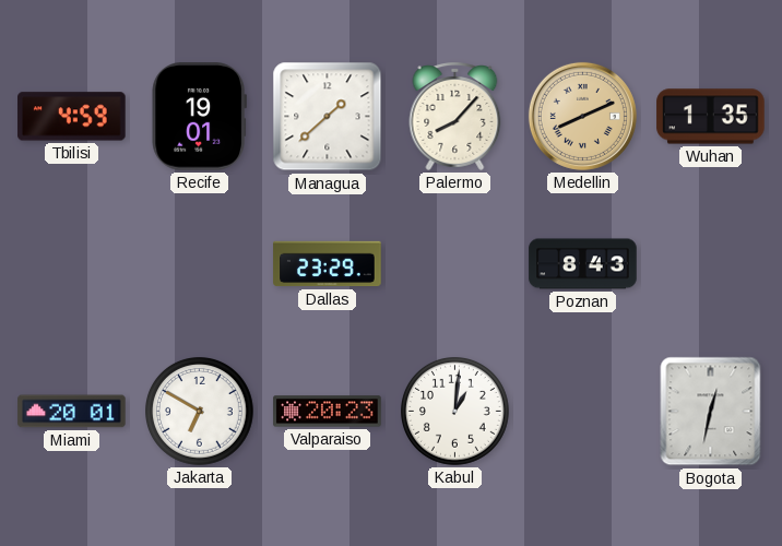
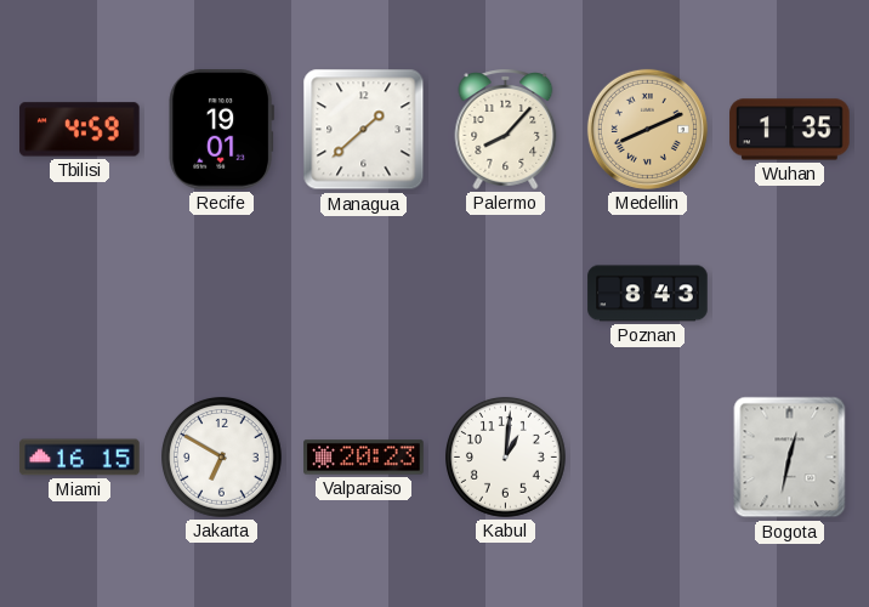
Dallas: 23:29 -> none
Miami: 20:01 -> 16:15
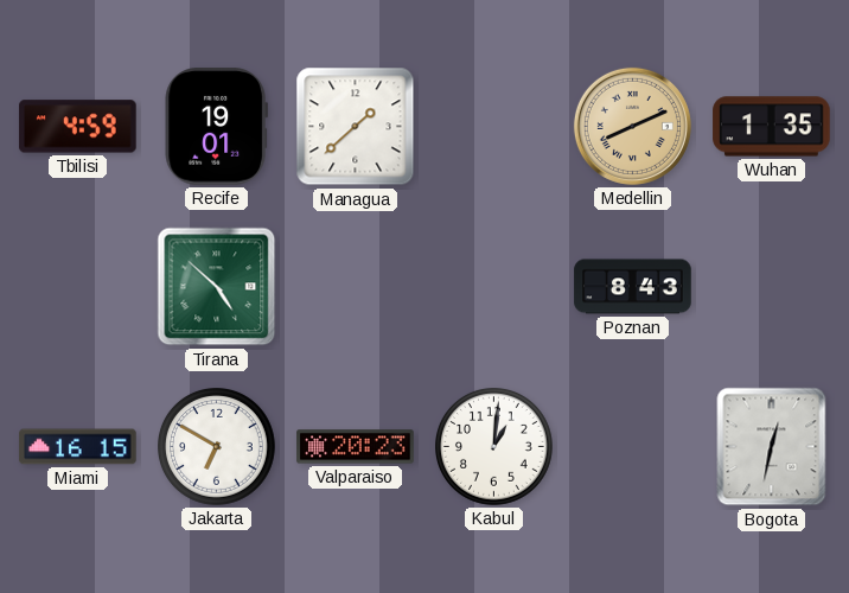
Palermo: 8:07 -> none
Tirana: none -> 4:52
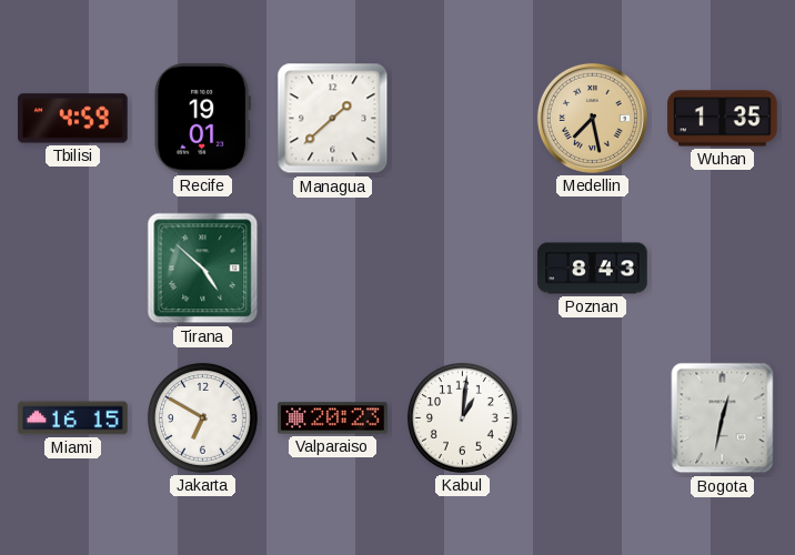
Medellin: 8:11 -> 7:28
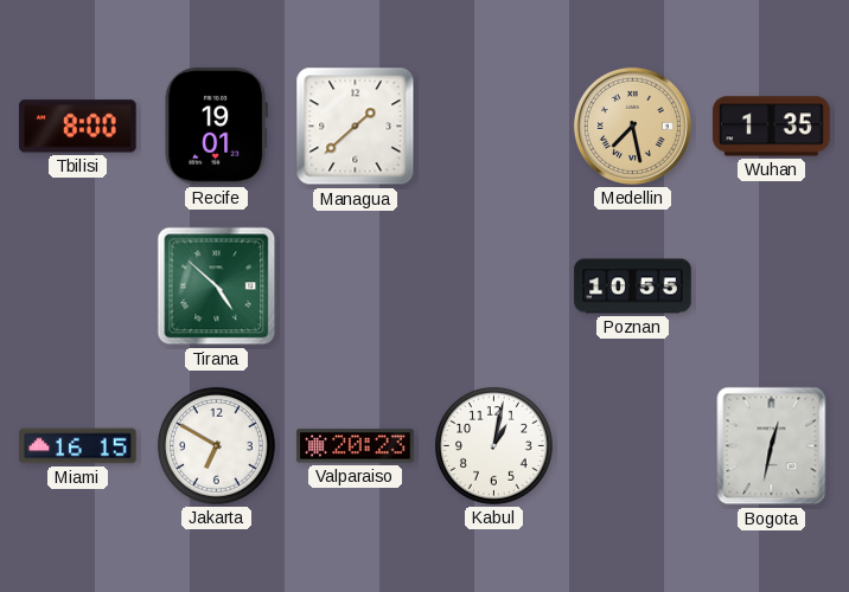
Tbilisi: 4:59 -> 8:00
Poznan: 8:43 -> 10:55
Kabul: 1:01 -> 1:02
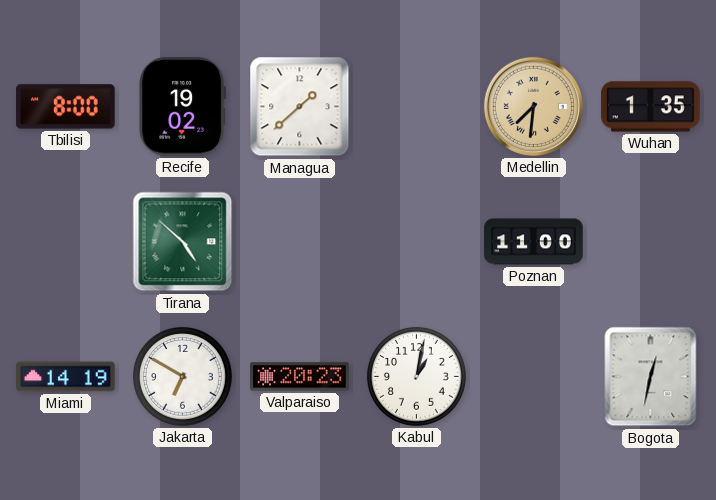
Recife: 19:01 -> 19:02
Medellin: 7:28 -> 7:31
Poznan: 10:55 -> 11:00
Miami: 16:15 -> 14:19
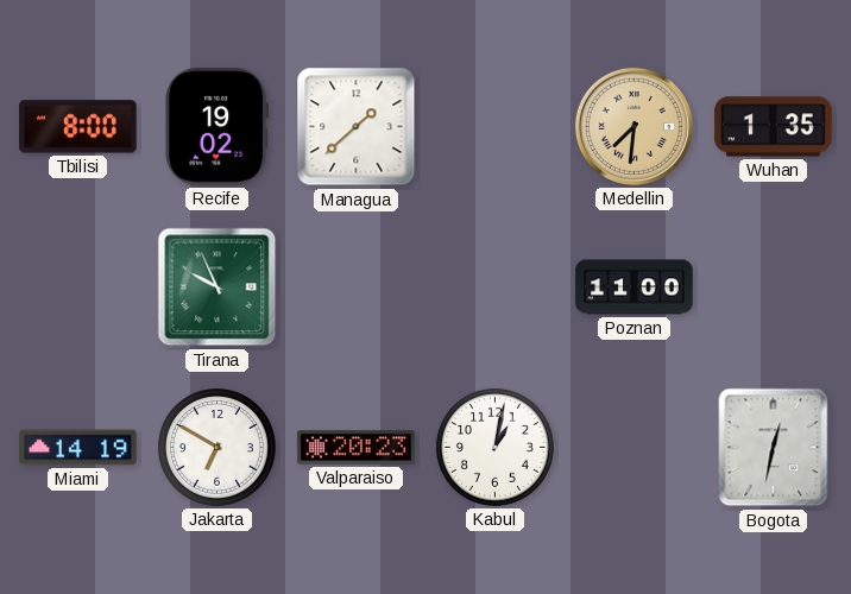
Tirana: 4:52 -> 9:56
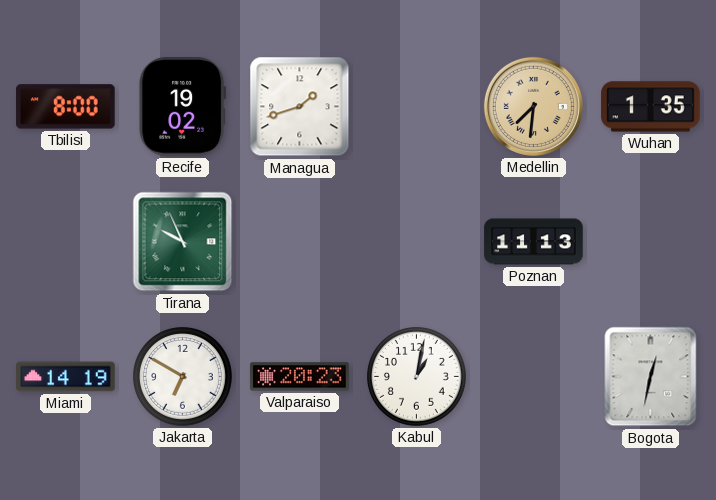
Managua: 1:38 -> 1:42
Poznan: 11:00 -> 11:13
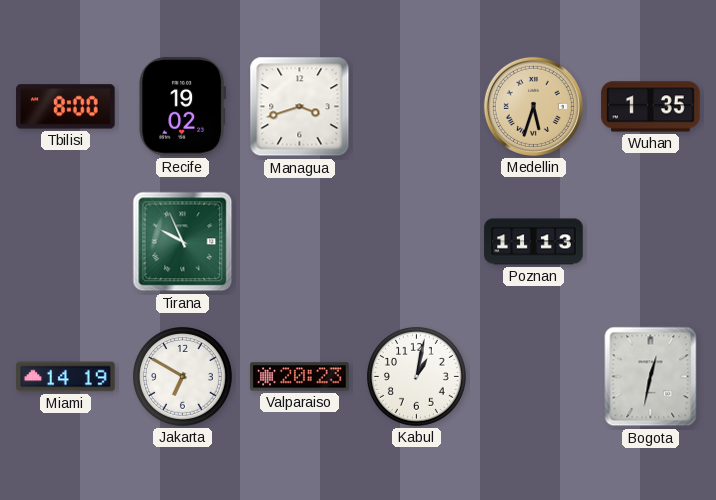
Managua: 1:42 -> 3:42
Medellin: 7:31 -> 5:33
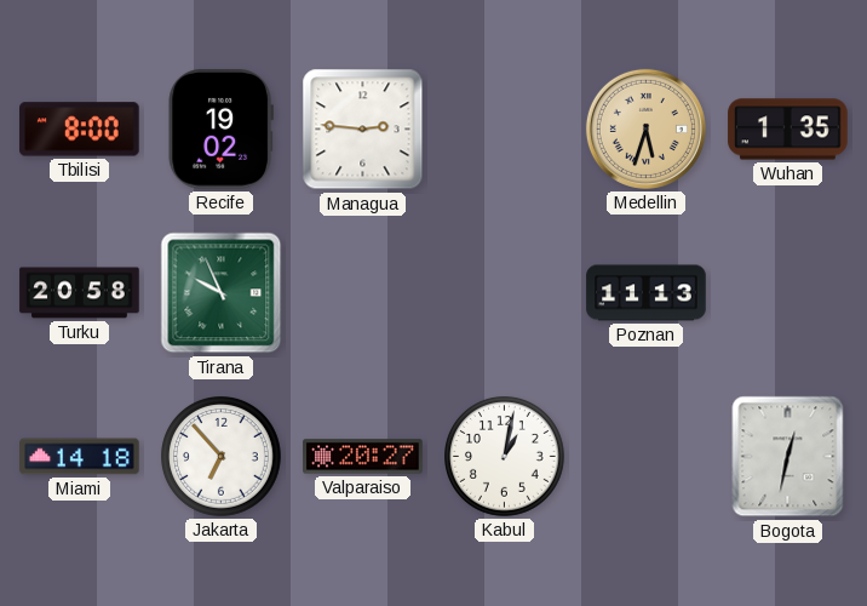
Managua: 3:42 -> 2:46
Turku: none -> 20:58
Miami: 14:19 -> 14:18
Jakarta: 6:50 -> 6:53
Valparaiso: 20:23 -> 20:27
